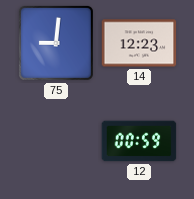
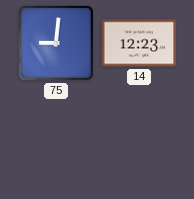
12: 00:59 -> none
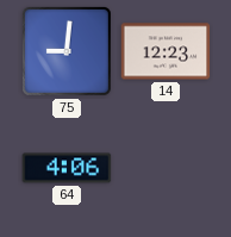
64: none -> 4:06
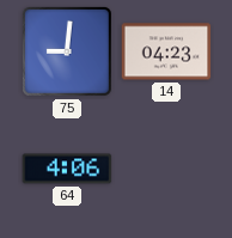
14: 12:23 -> 04:23
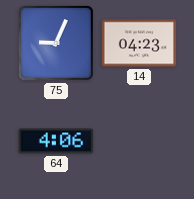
75: 9:01 -> 9:04
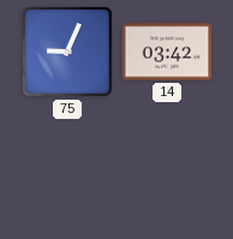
14: 04:23 -> 03:42
64: 4:06 -> none
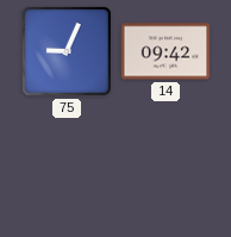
14: 03:42 -> 09:42
